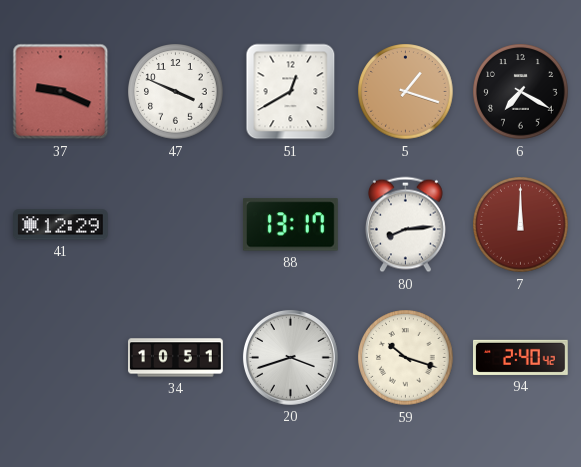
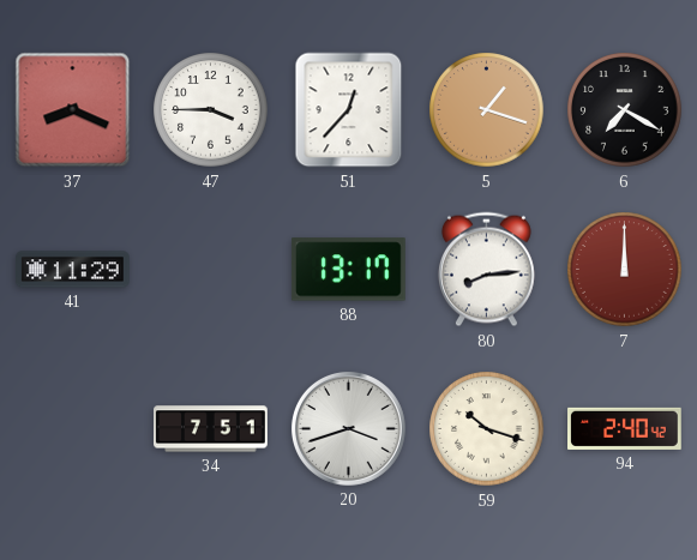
37: 9:19 -> 8:19
47: 3:49 -> 3:45
51: 12:40 -> 12:37
41: 12:29 -> 11:29
34: 10:51 -> 7:51
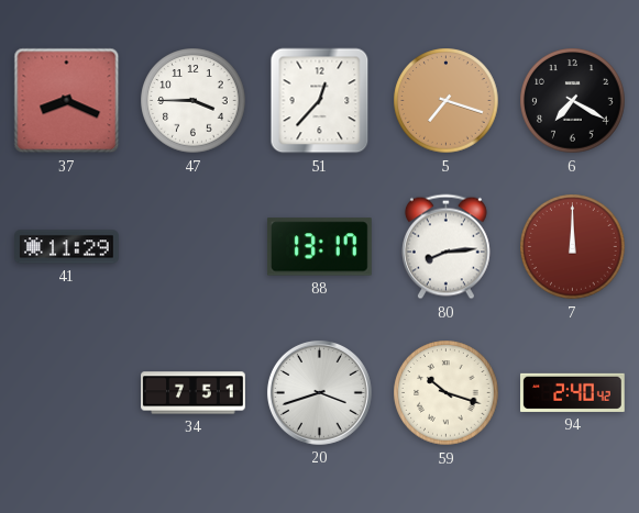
5: 1:18 -> 7:18
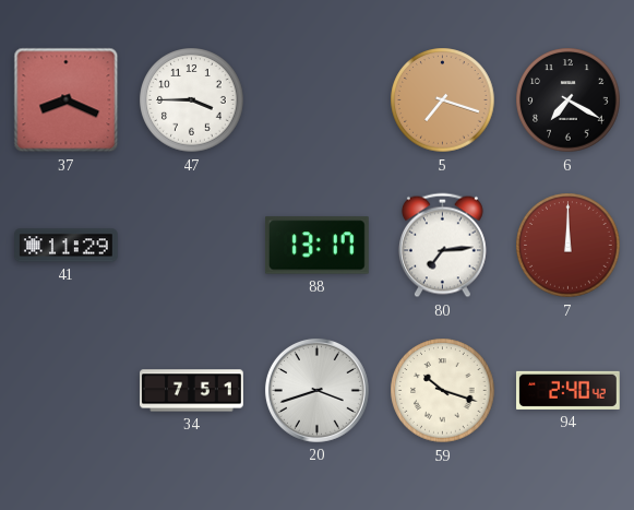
51: 12:37 -> none
80: 8:14 -> 7:14
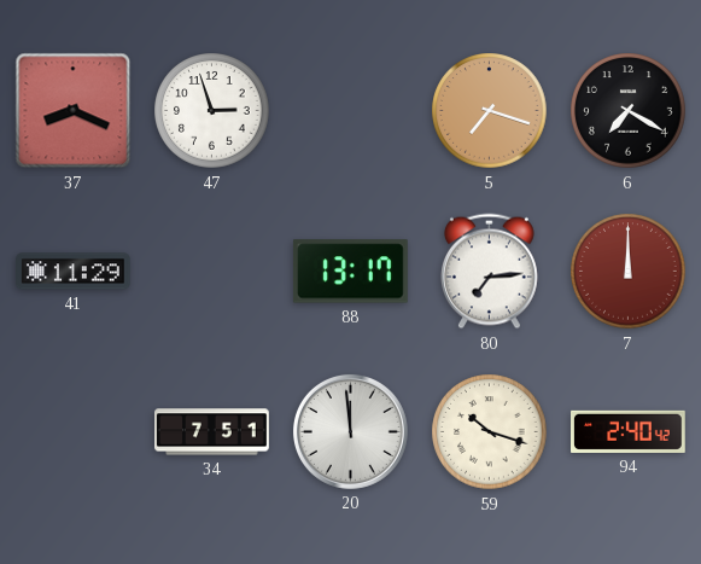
47: 3:45 -> 2:57
20: 3:42 -> 11:59
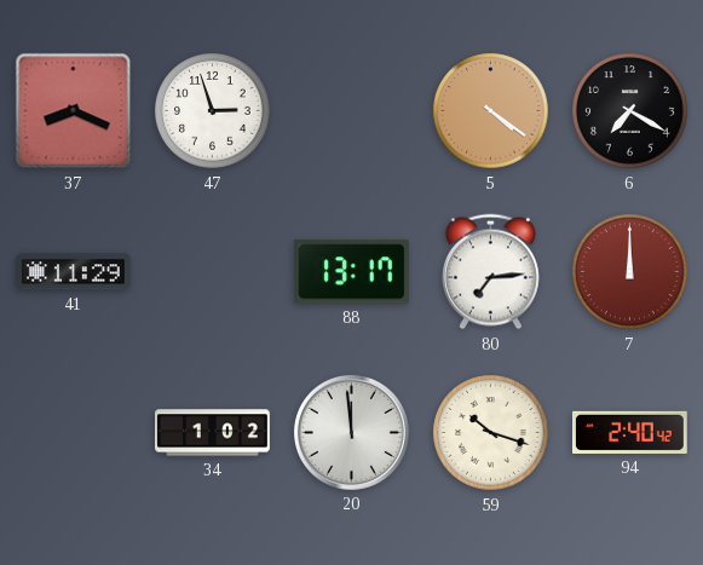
5: 7:18 -> 4:21
34: 7:51 -> 1:02
